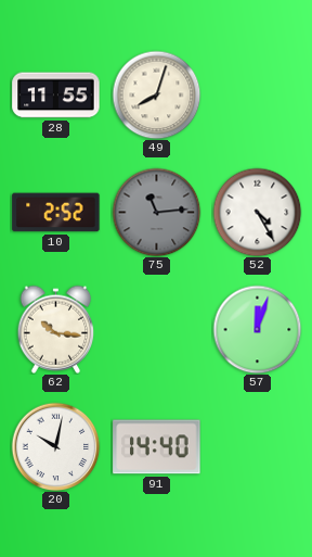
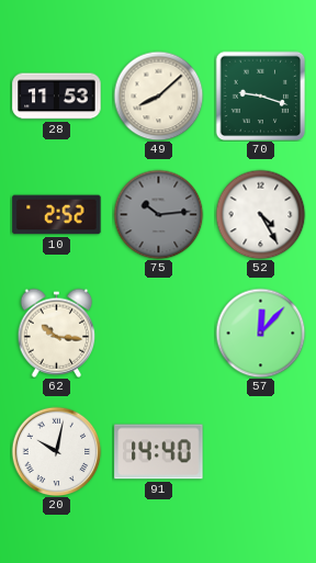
28: 11:55 -> 11:53
49: 8:03 -> 8:08
70: none -> 9:18
75: 11:14 -> 10:14
57: 12:03 -> 12:07
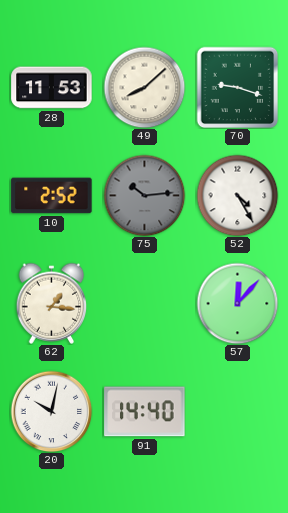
62: 10:16 -> 1:16
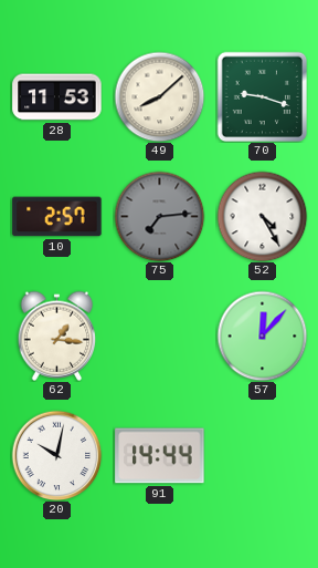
10: 2:52 -> 2:57
75: 10:14 -> 7:14
91: 14:40 -> 14:44
